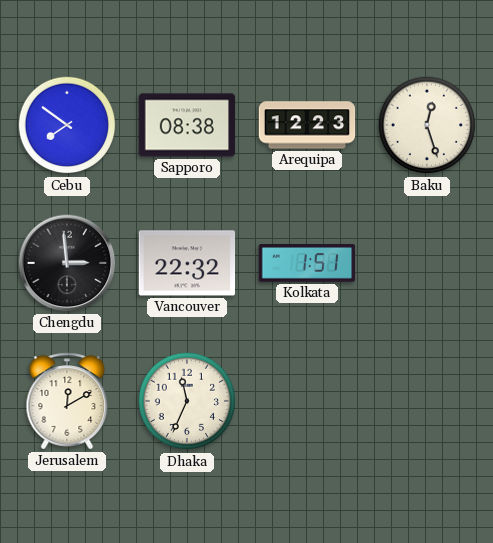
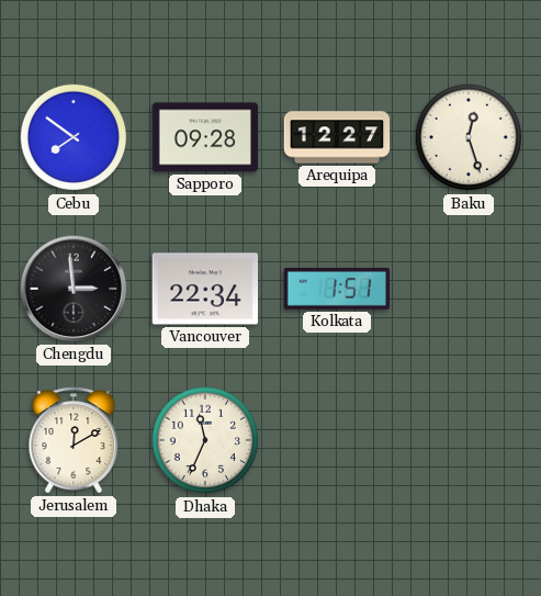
Sapporo: 08:38 -> 09:28
Arequipa: 12:23 -> 12:27
Vancouver: 22:32 -> 22:34
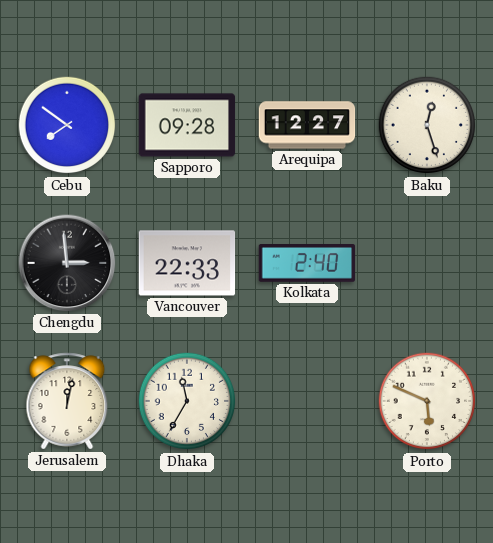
Vancouver: 22:34 -> 22:33
Kolkata: 1:51 -> 2:40
Jerusalem: 12:10 -> 12:02
Dhaka: 11:34 -> 11:35
Porto: none -> 5:49
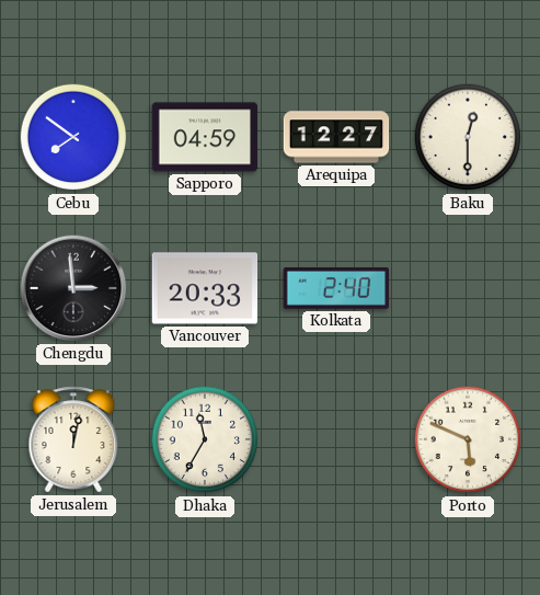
Sapporo: 09:28 -> 04:59
Baku: 12:27 -> 12:30
Vancouver: 22:33 -> 20:33
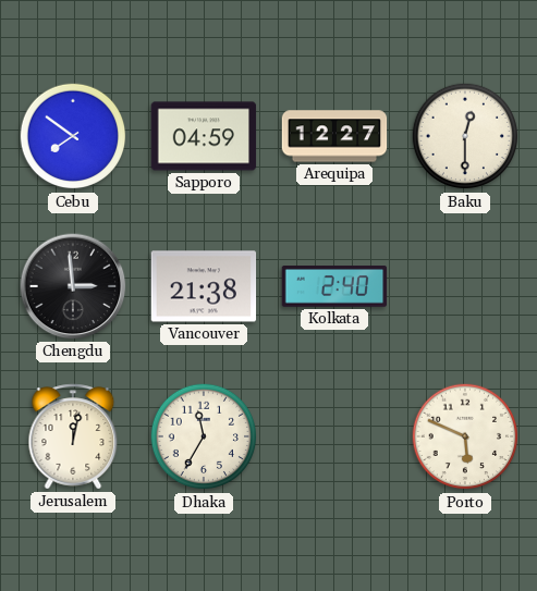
Vancouver: 20:33 -> 21:38
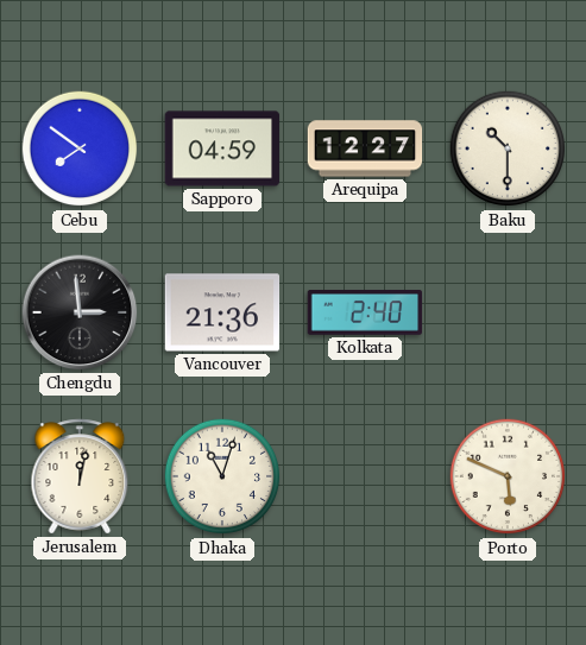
Baku: 12:30 -> 10:30
Vancouver: 21:38 -> 21:36
Dhaka: 11:35 -> 11:03
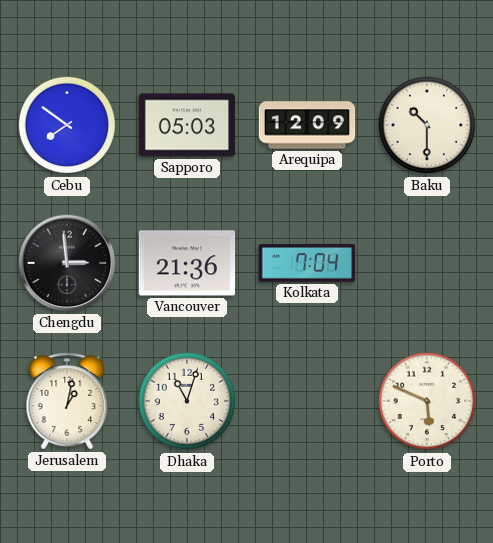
Sapporo: 04:59 -> 05:03
Arequipa: 12:27 -> 12:09
Kolkata: 2:40 -> 7:04
Jerusalem: 12:02 -> 1:02
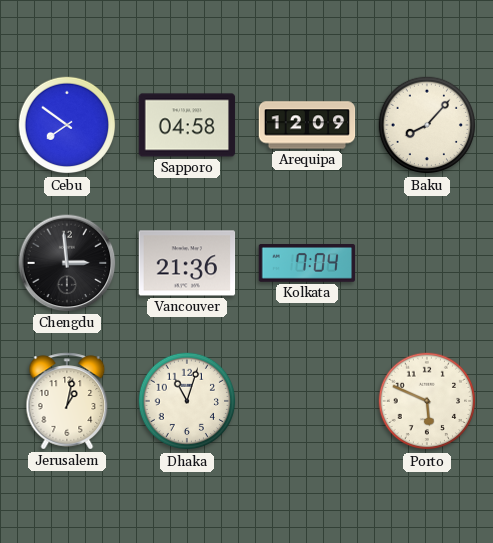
Sapporo: 05:03 -> 04:58
Baku: 10:30 -> 8:07
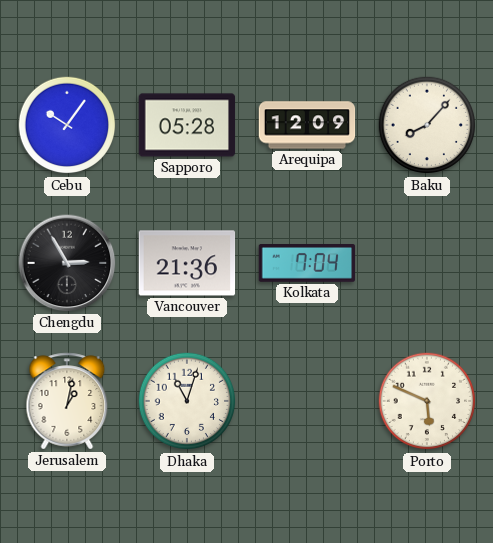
Cebu: 7:51 -> 10:06
Sapporo: 04:58 -> 05:28
Chengdu: 2:59 -> 2:55
